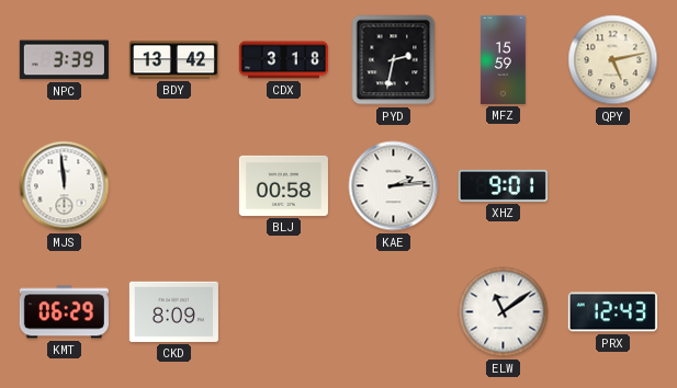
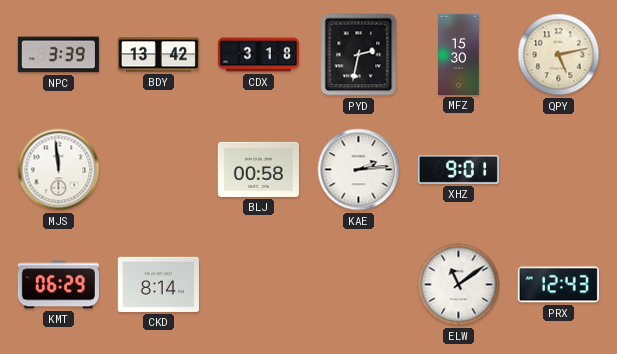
MFZ: 15:59 -> 15:30
CKD: 8:09 -> 8:14
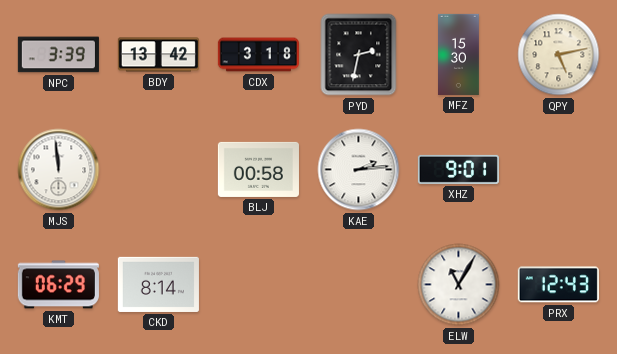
ELW: 11:09 -> 11:05
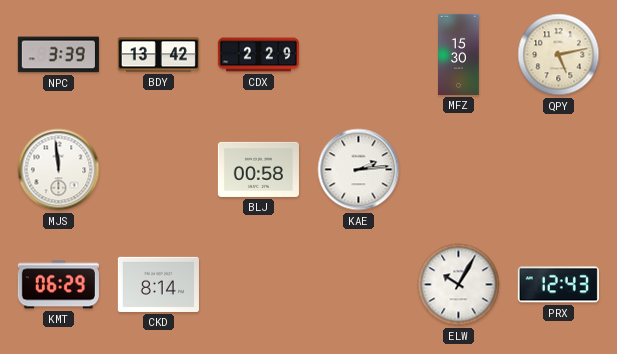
CDX: 3:18 -> 2:29
PYD: 2:32 -> none
XHZ: 9:01 -> none
ELW: 11:05 -> 10:05
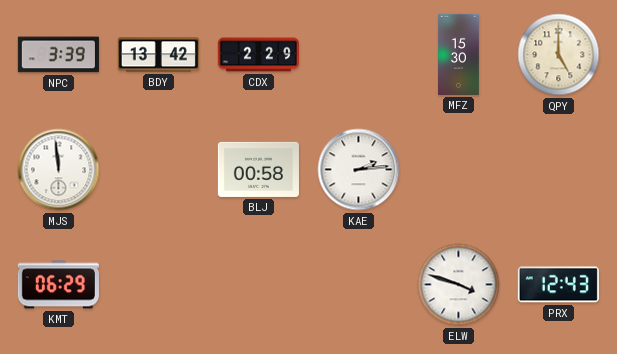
QPY: 5:13 -> 5:00
CKD: 8:14 -> none
ELW: 10:05 -> 3:48
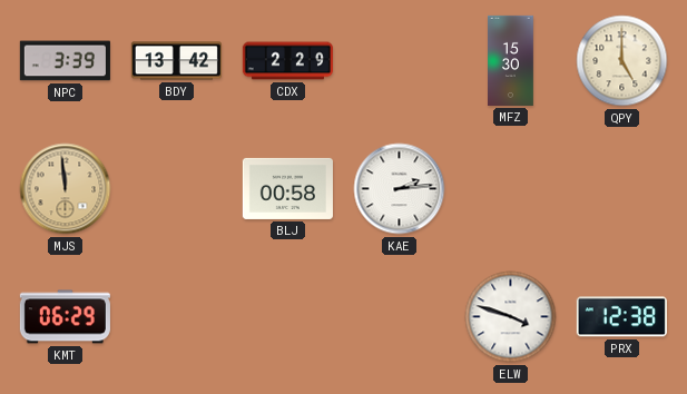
MJS dial: white -> champagne
PRX: 12:43 -> 12:38
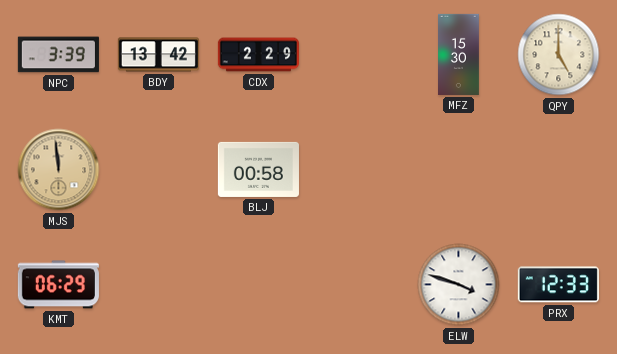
KAE: 2:14 -> none
PRX: 12:38 -> 12:33
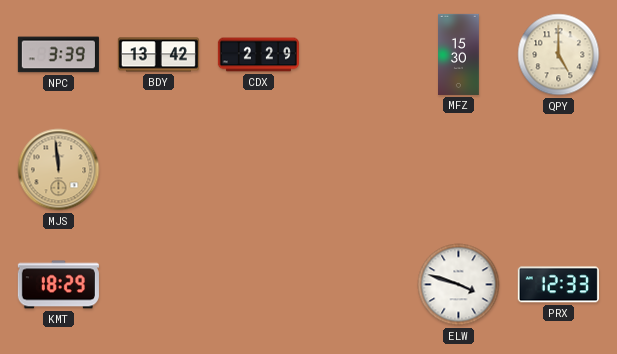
BLJ: 00:58 -> none
KMT: 06:29 -> 18:29
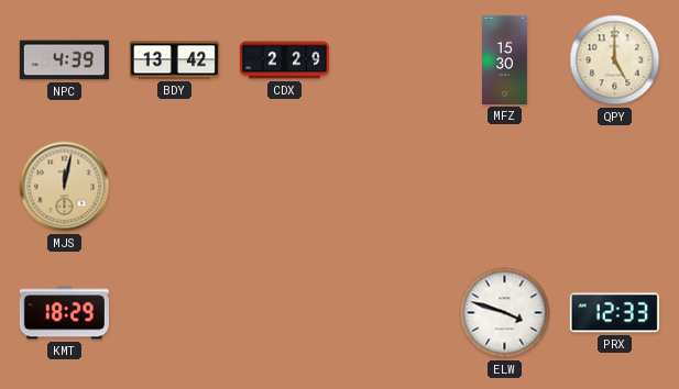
NPC: 3:39 -> 4:39
MJS: 11:59 -> 12:02
